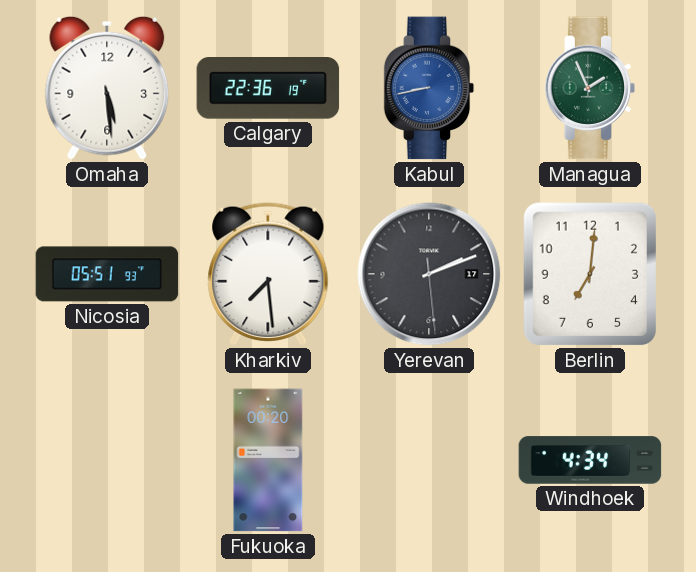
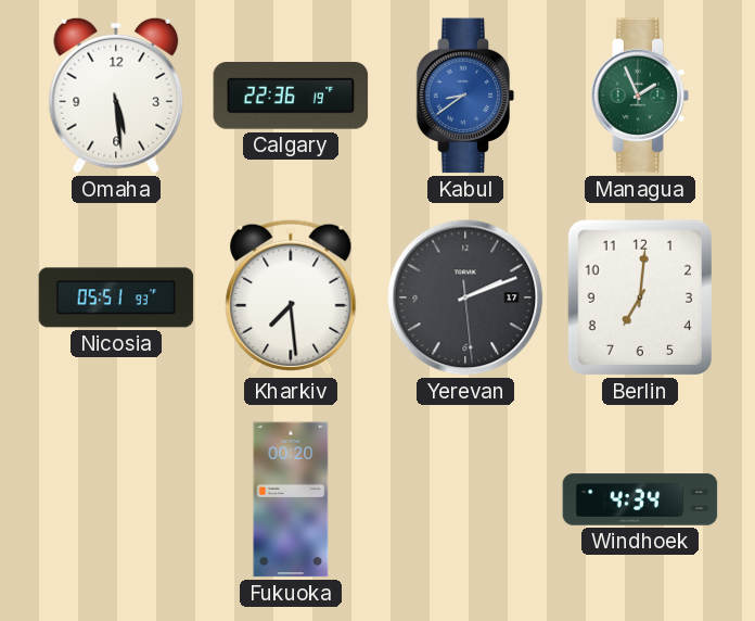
Kabul: 8:43 -> 8:39
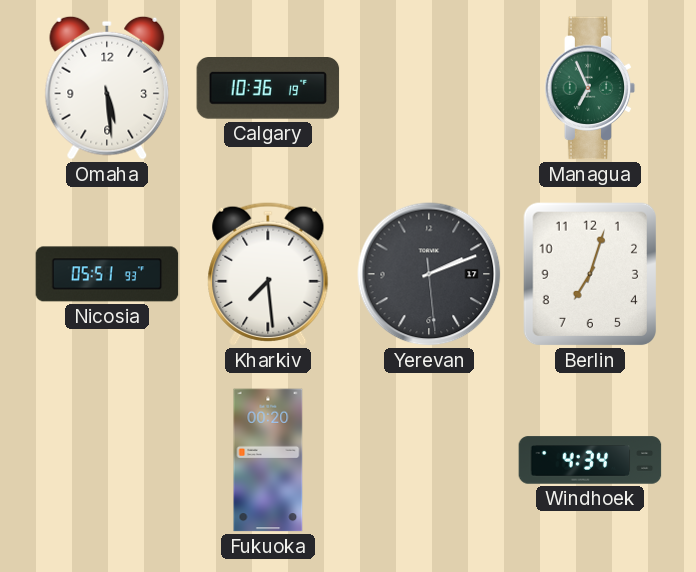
Calgary: 22:36 -> 10:36
Kabul: 8:39 -> none
Managua: 1:56 -> 6:56
Berlin: 7:01 -> 7:03
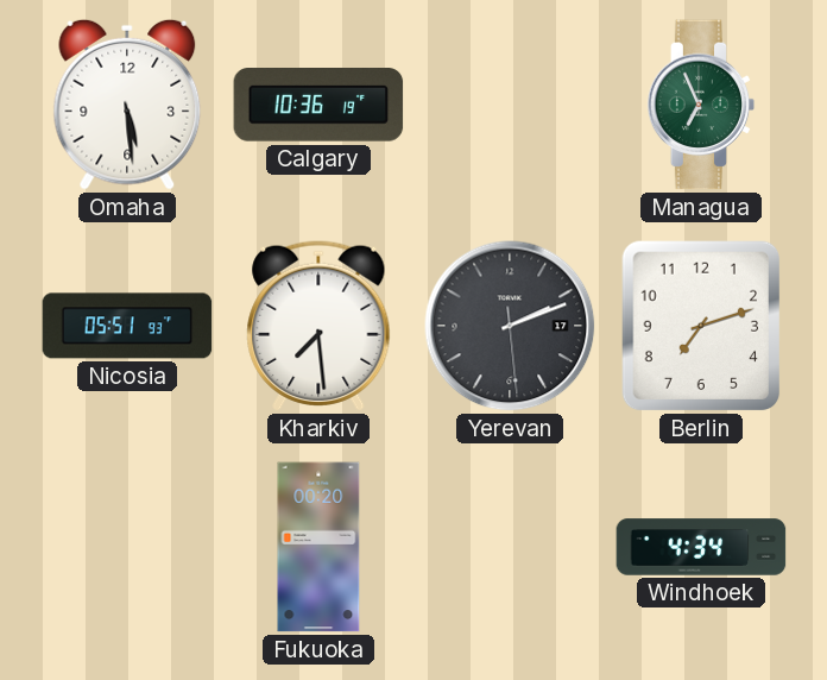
Berlin: 7:03 -> 7:12
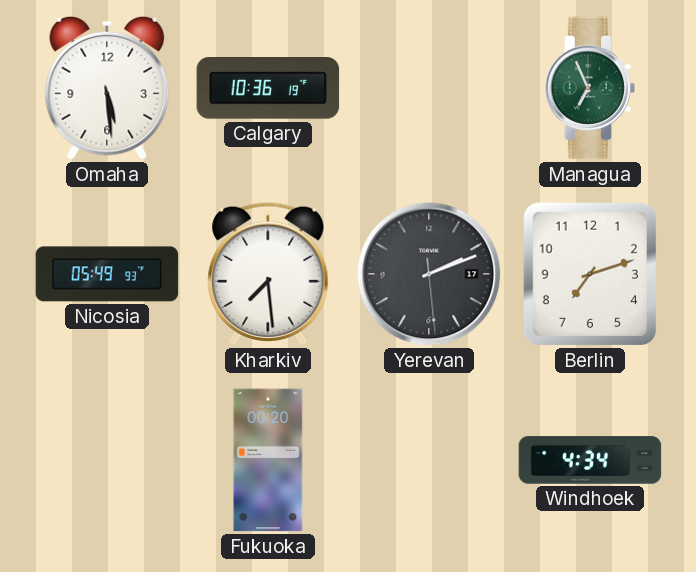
Nicosia: 05:51 -> 05:49
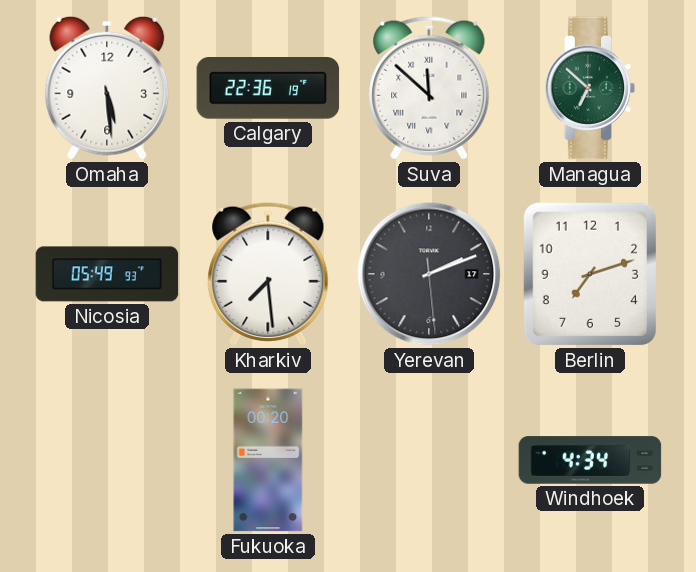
Calgary: 10:36 -> 22:36
Suva: none -> 11:52
Managua: 6:56 -> 6:52
